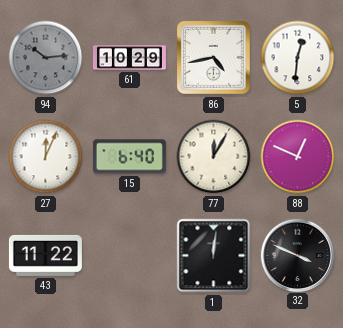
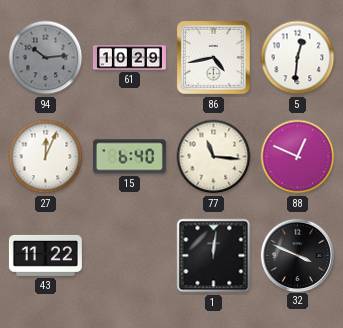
77: 12:05 -> 11:16
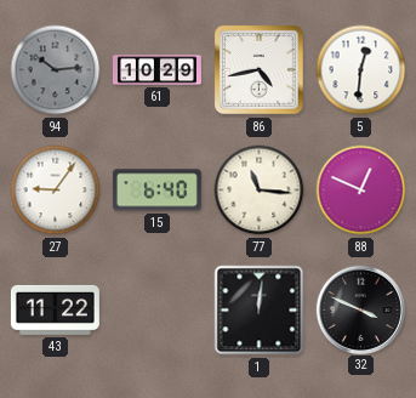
27: 12:04 -> 9:06
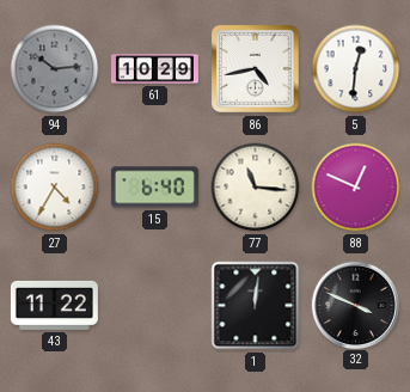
27: 9:06 -> 4:35
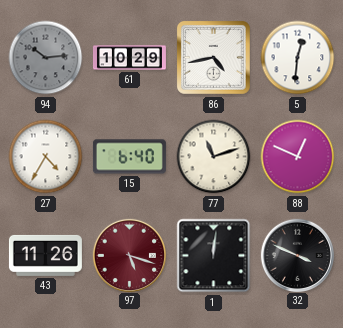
77: 11:16 -> 11:12
43: 11:22 -> 11:26
97: none -> 5:18
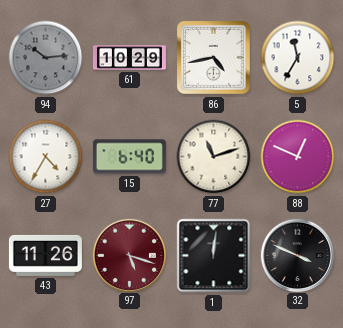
5: 12:31 -> 11:35
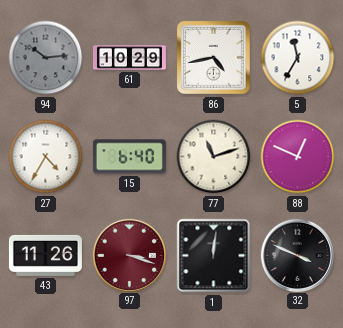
97: 5:18 -> 3:18
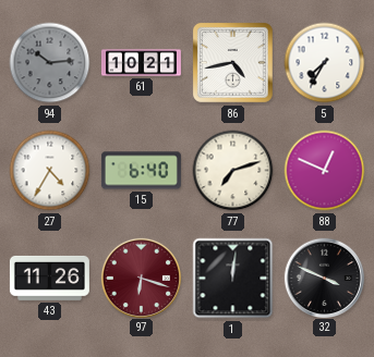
61: 10:29 -> 10:21
5: 11:35 -> 7:35
77: 11:12 -> 7:12
97: 3:18 -> 6:18
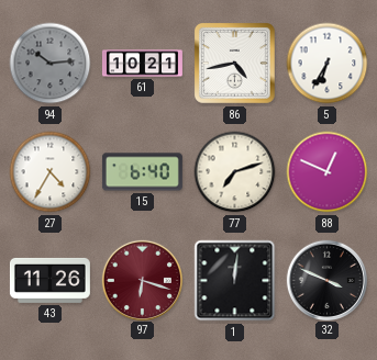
5: 7:35 -> 6:35
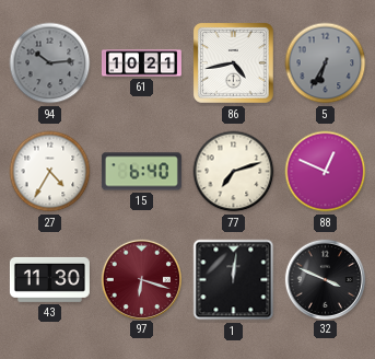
5 dial: white -> grey
43: 11:26 -> 11:30
